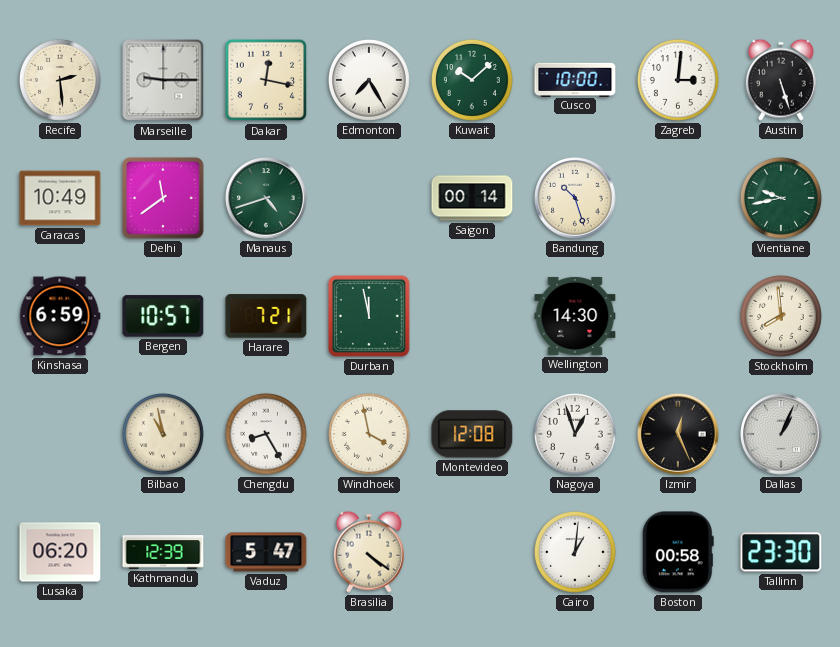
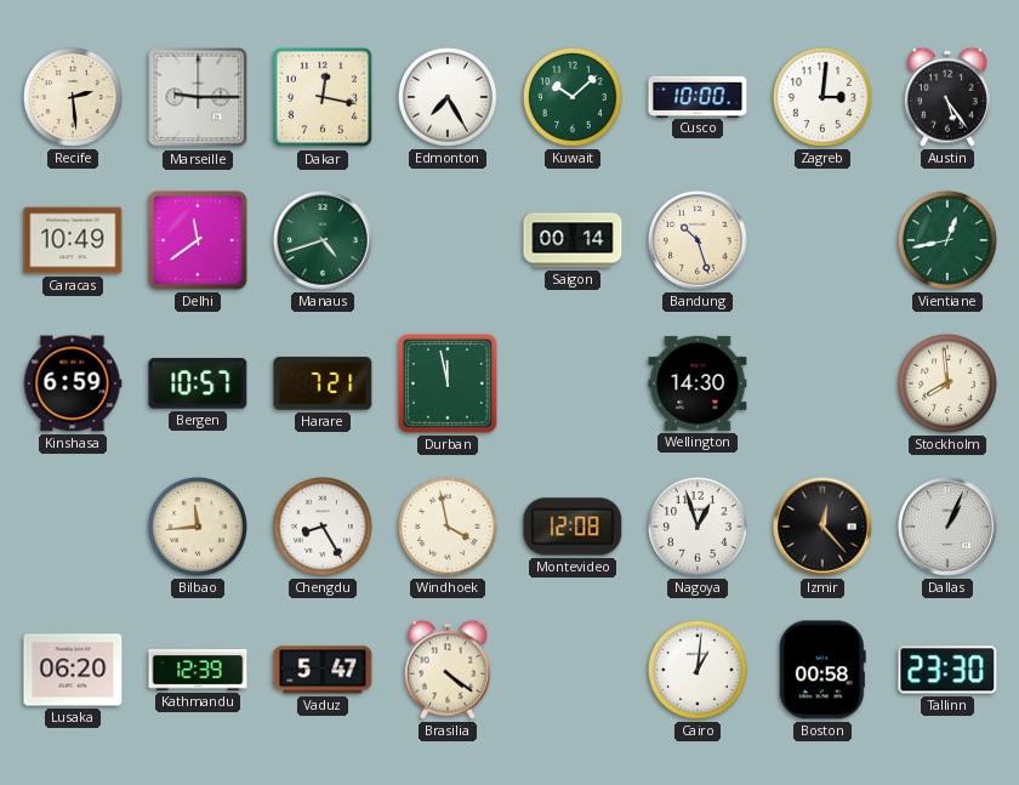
Austin: 5:27 -> 5:24
Vientiane: 9:43 -> 12:43
Bilbao: 10:58 -> 11:44
Izmir: 12:26 -> 12:23
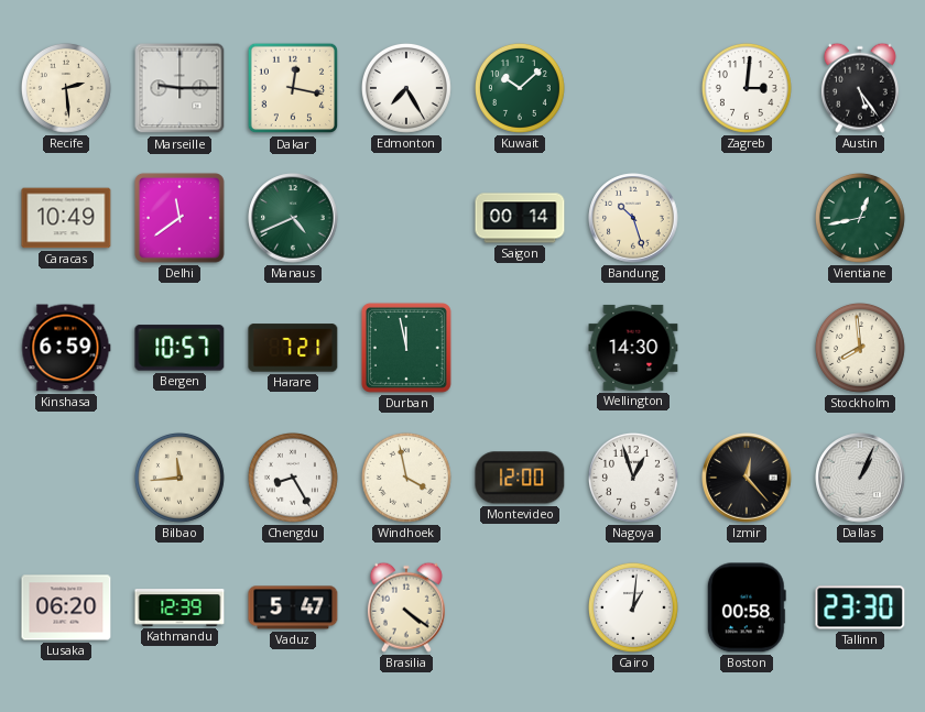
Cusco: 10:00 -> none
Manaus: 4:42 -> 4:41
Montevideo: 12:08 -> 12:00
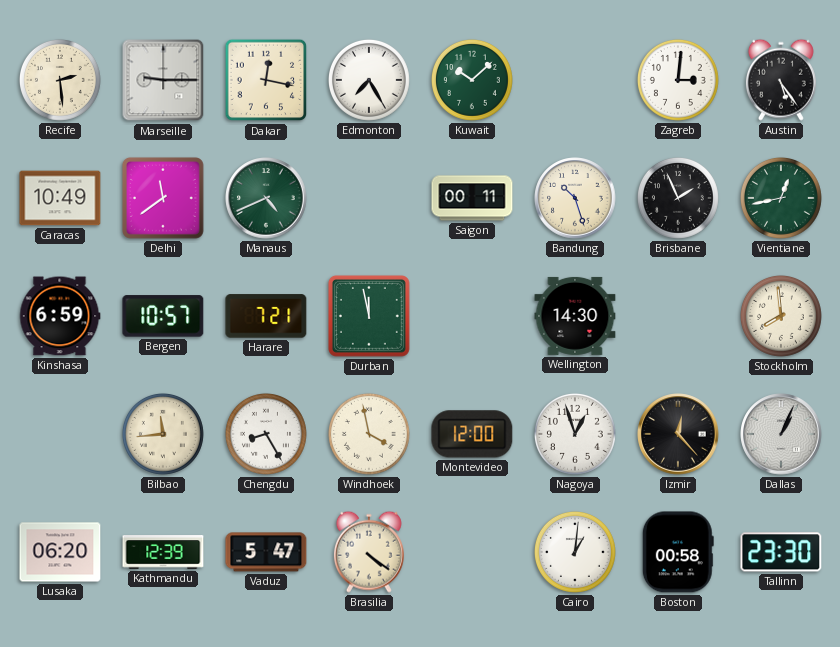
Saigon: 00:14 -> 00:11
Brisbane: none -> 1:56
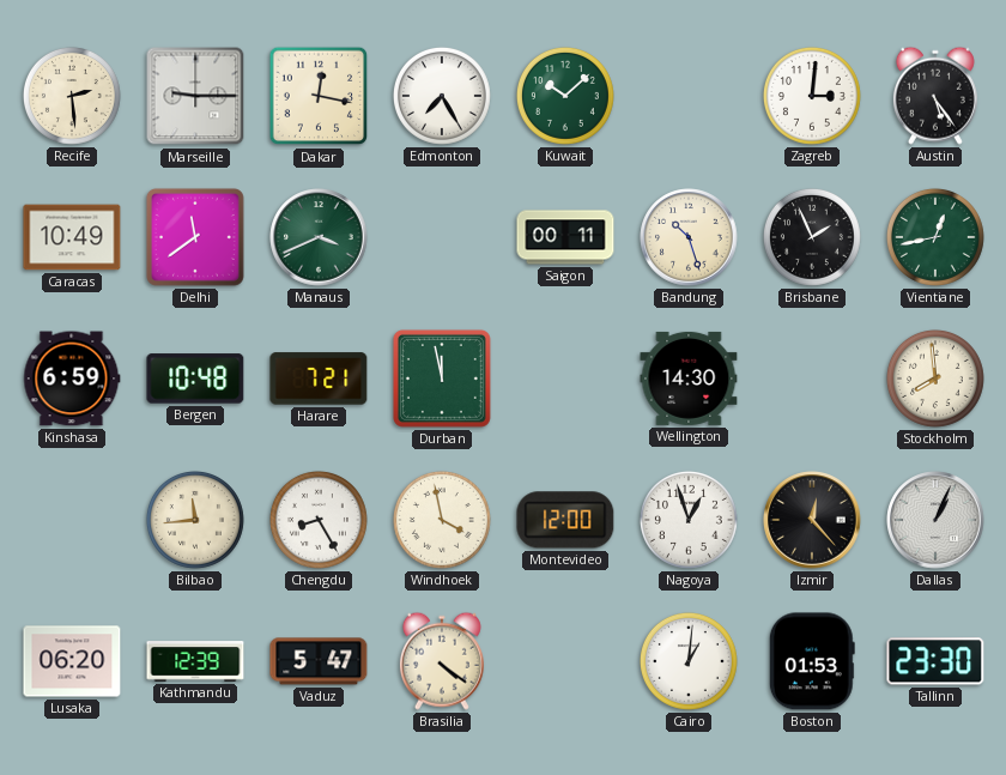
Manaus: 4:41 -> 3:41
Bergen: 10:57 -> 10:48
Boston: 00:58 -> 01:53
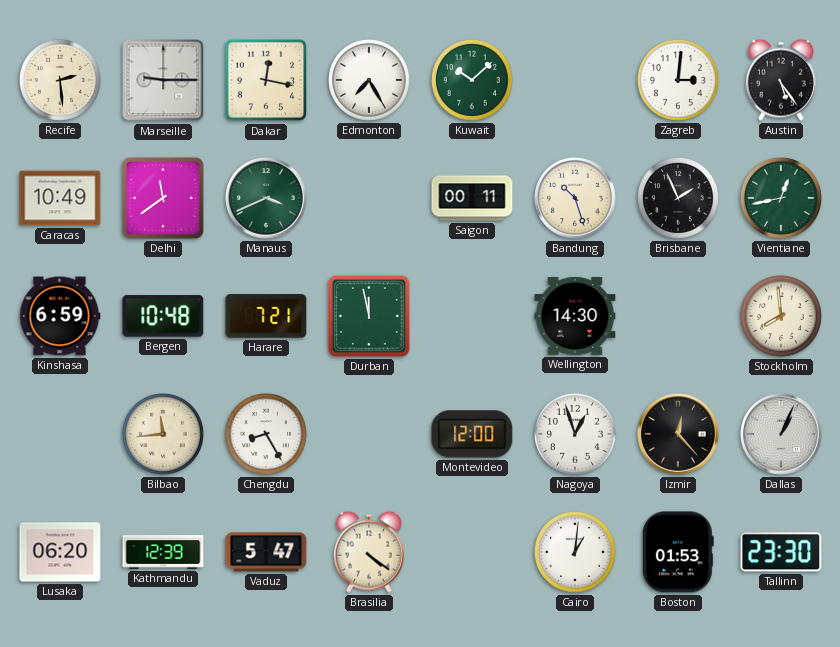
Windhoek: 3:58 -> none
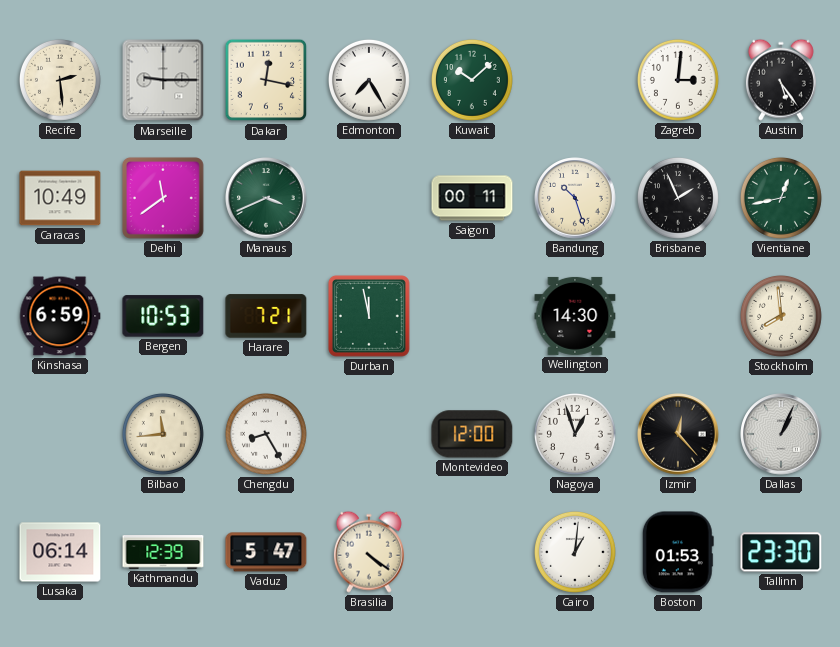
Bergen: 10:48 -> 10:53
Lusaka: 06:20 -> 06:14
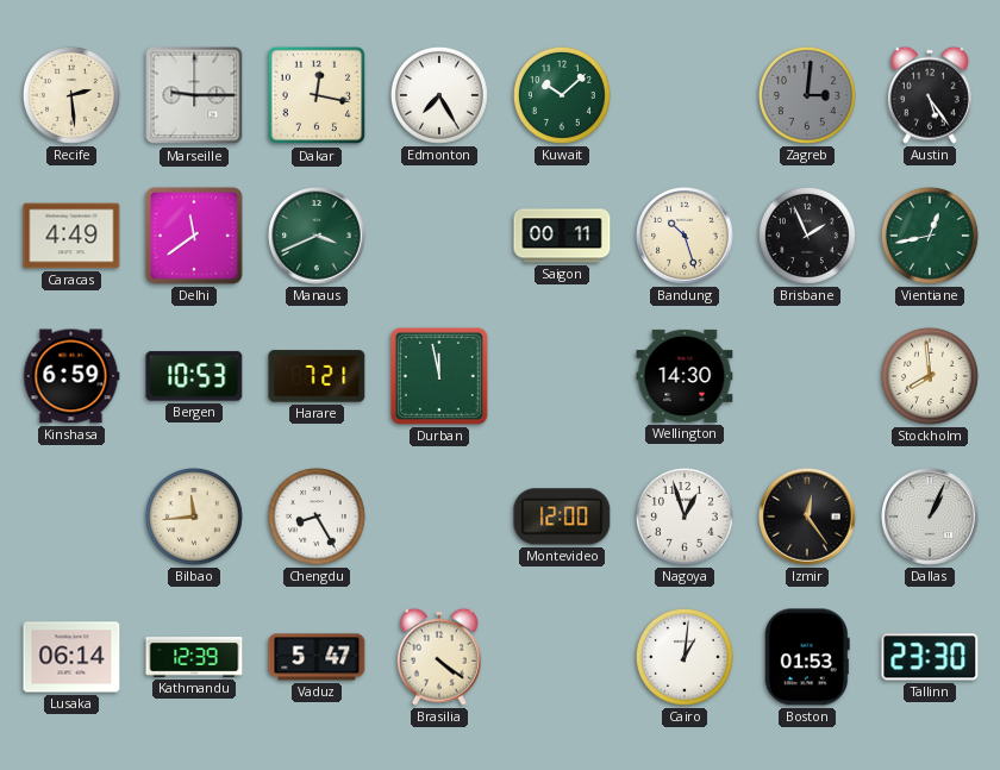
Zagreb dial: white -> grey
Caracas: 10:49 -> 4:49
Izmir: 12:23 -> 12:24
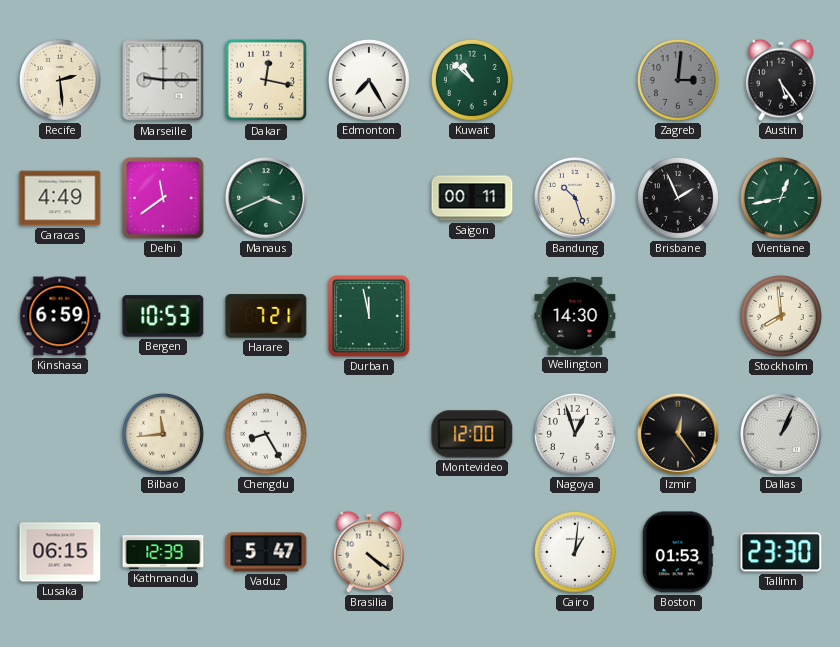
Kuwait: 10:08 -> 10:52
Lusaka: 06:14 -> 06:15
